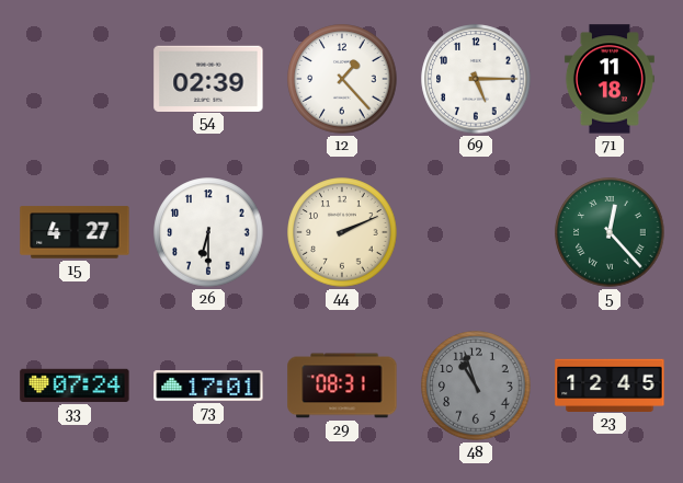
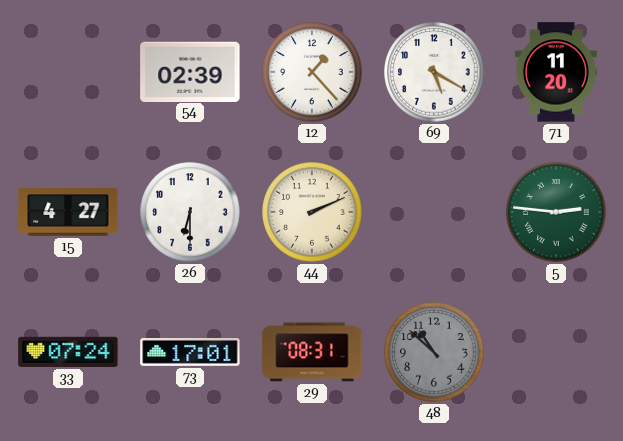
69: 5:15 -> 5:20
71: 11:18 -> 11:20
5: 12:23 -> 2:46
48: 10:57 -> 10:52
23: 12:45 -> none
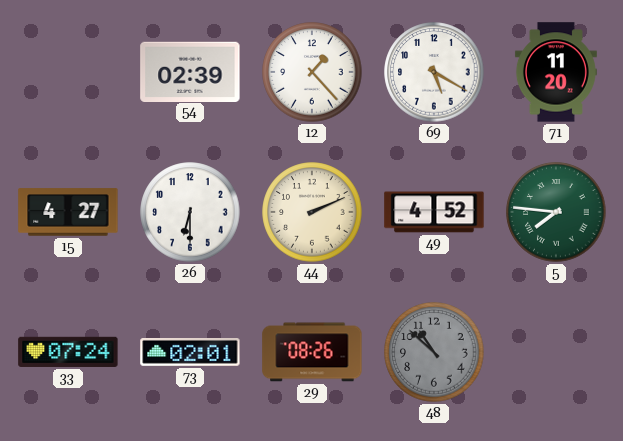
49: none -> 4:52
5: 2:46 -> 7:46
73: 17:01 -> 02:01
29: 08:31 -> 08:26
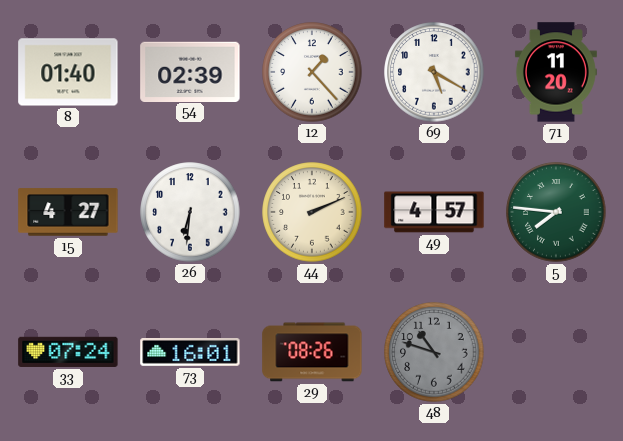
8: none -> 01:40
26: 6:30 -> 6:31
49: 4:52 -> 4:57
73: 02:01 -> 16:01
48: 10:52 -> 10:48
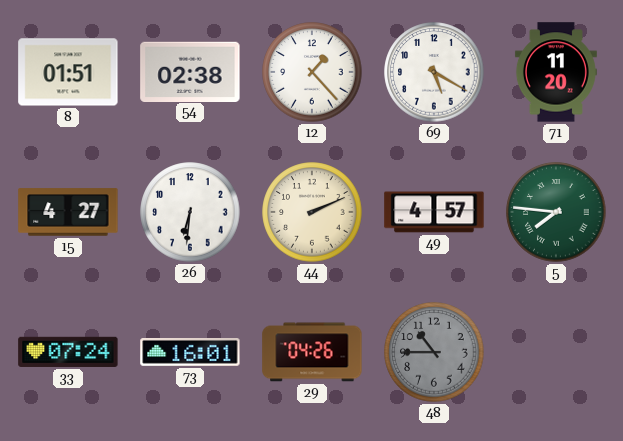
8: 01:40 -> 01:51
54: 02:39 -> 02:38
29: 08:26 -> 04:26
48: 10:48 -> 10:45
